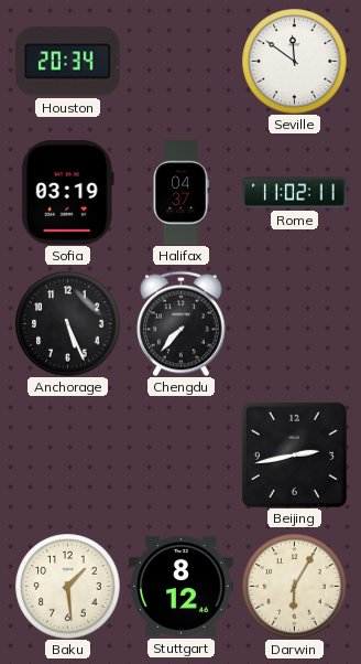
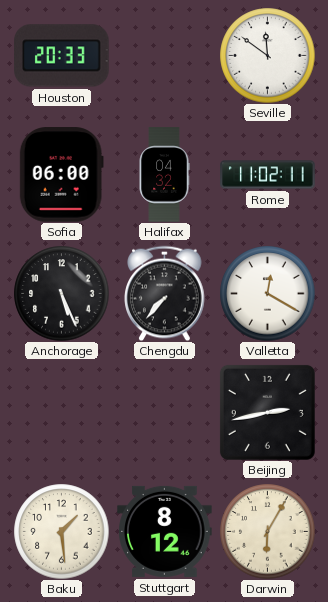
Houston: 20:34 -> 20:33
Sofia: 03:19 -> 06:00
Halifax: 04:37 -> 04:32
Valletta: none -> 12:20
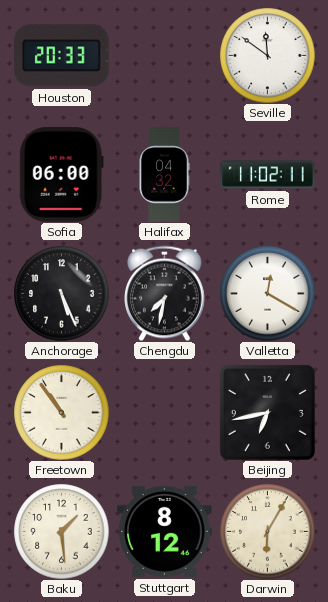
Chengdu: 7:37 -> 7:32
Freetown: none -> 10:54
Beijing: 2:43 -> 6:43
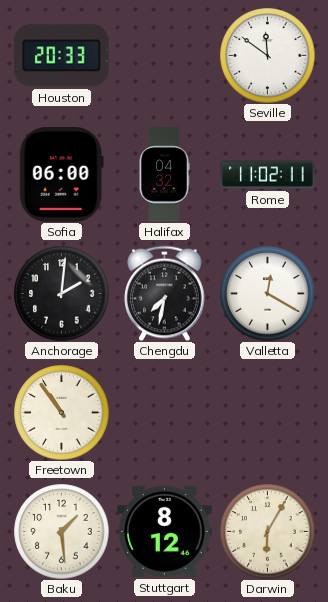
Anchorage: 5:26 -> 2:01
Beijing: 6:43 -> none
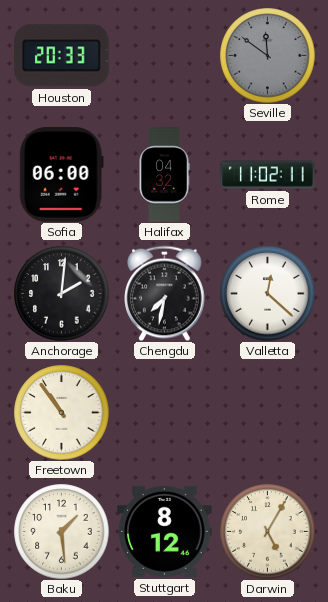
Seville dial: white -> grey
Valletta: 12:20 -> 12:22
Darwin: 6:05 -> 5:05
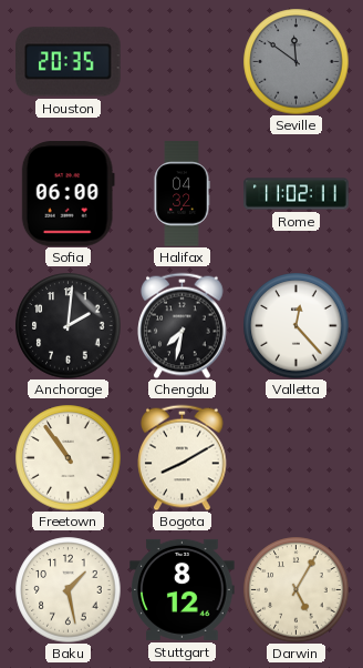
Houston: 20:33 -> 20:35
Valletta: 12:22 -> 12:23
Bogota: none -> 8:10
Baku: 1:29 -> 1:28
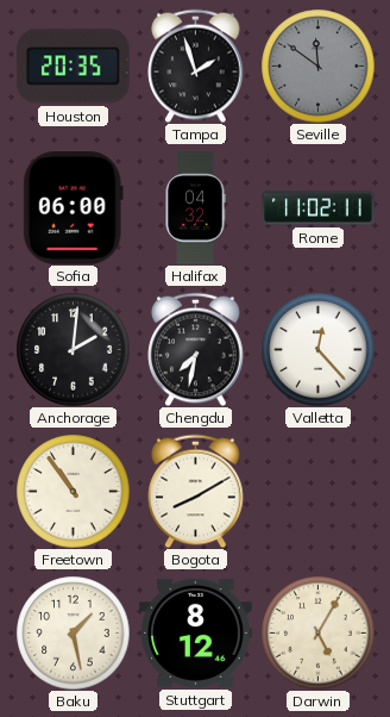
Tampa: none -> 1:57
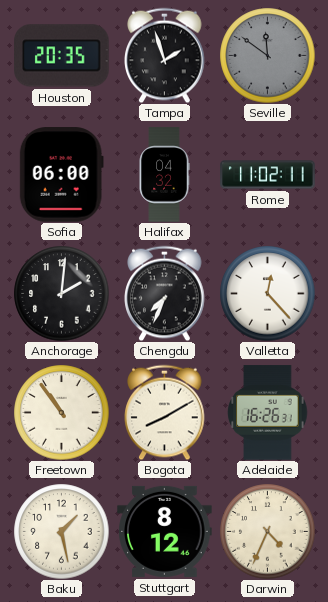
Chengdu: 7:32 -> 7:34
Adelaide: none -> 16:26
Darwin: 5:05 -> 4:34
